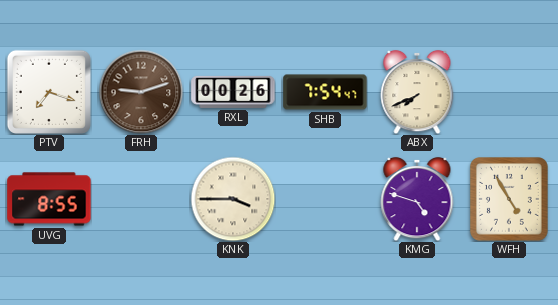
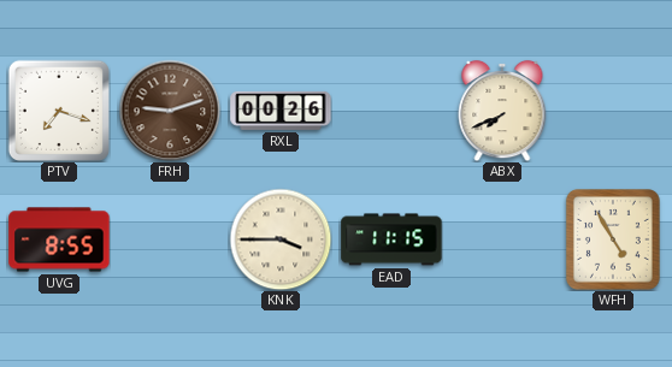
SHB: 7:54 -> none
EAD: none -> 11:15
KMG: 4:48 -> none
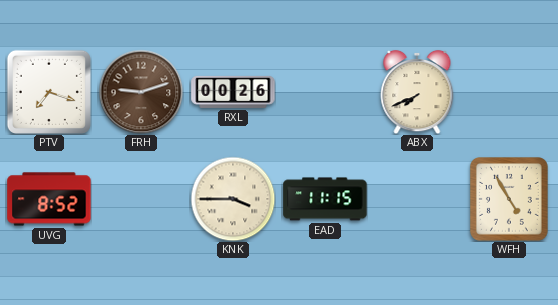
UVG: 8:55 -> 8:52
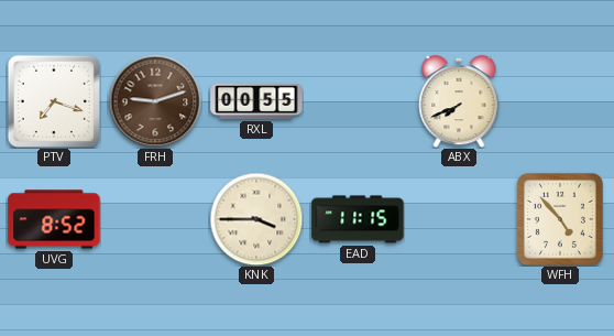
RXL: 00:26 -> 00:55
WFH: 4:55 -> 4:53
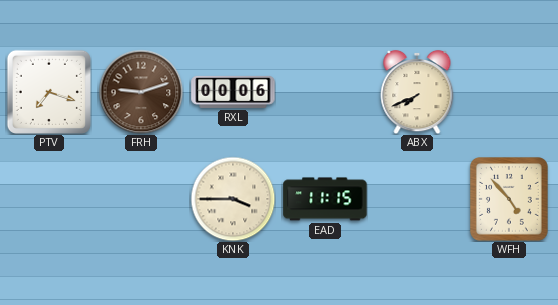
RXL: 00:55 -> 00:06
UVG: 8:52 -> none
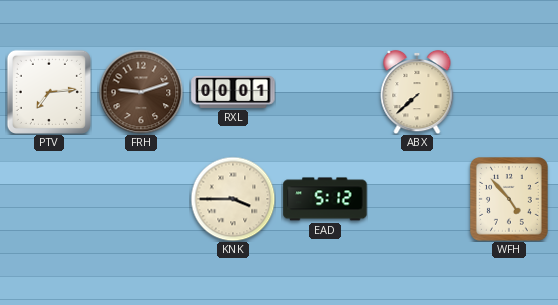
PTV: 7:18 -> 7:14
RXL: 00:06 -> 00:01
ABX: 7:41 -> 7:38
EAD: 11:15 -> 5:12
